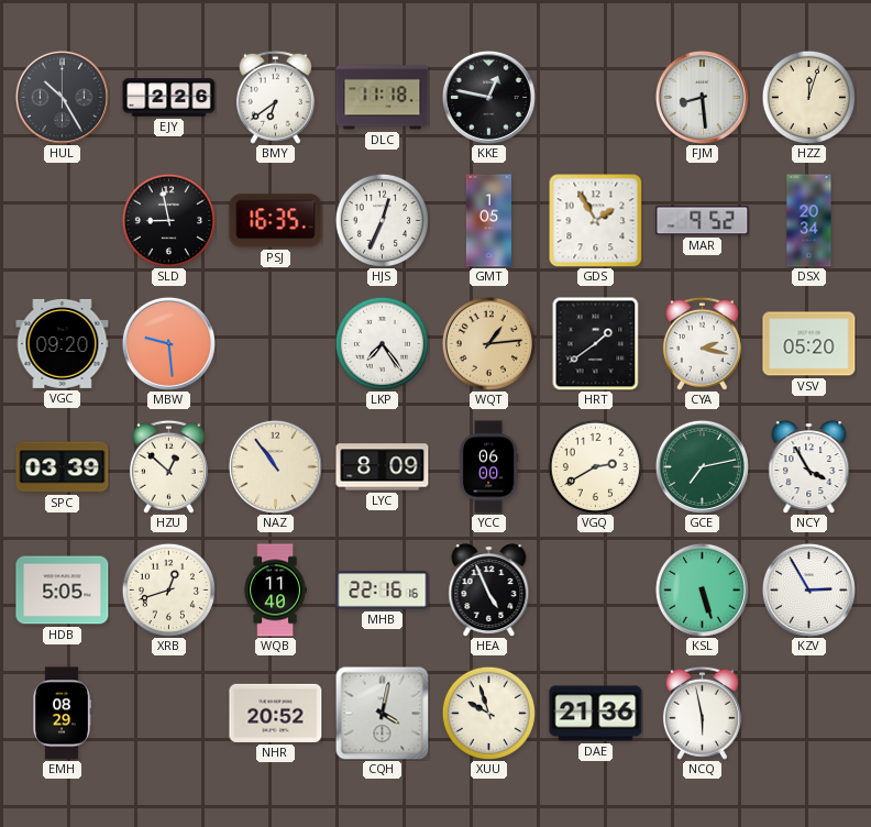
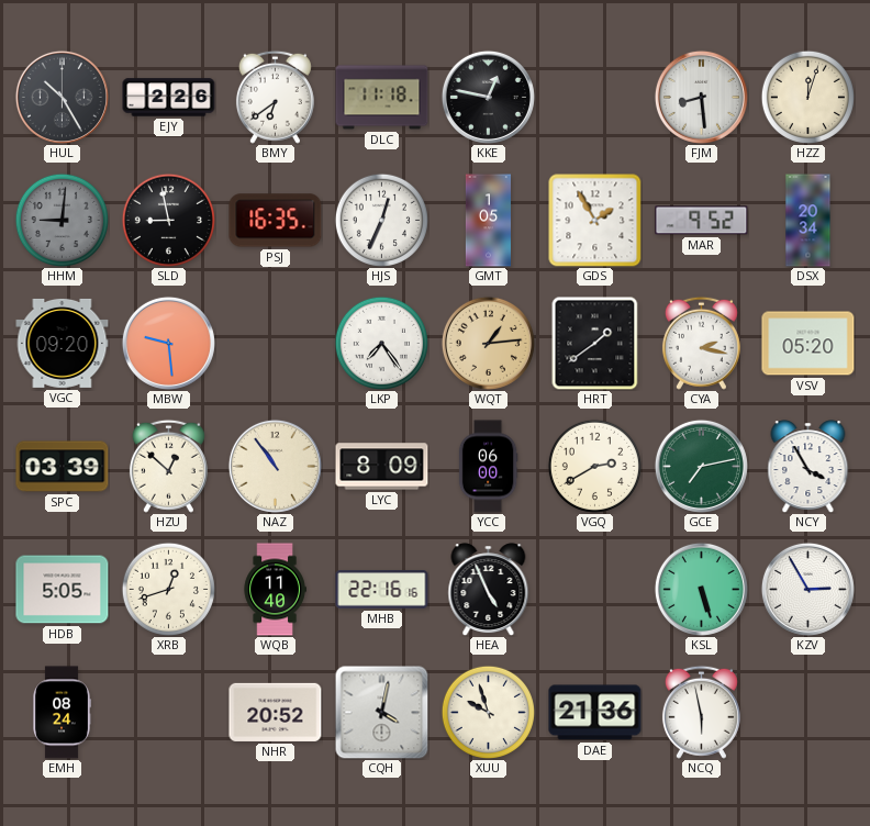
HHM: none -> 9:01
EMH: 08:29 -> 08:24
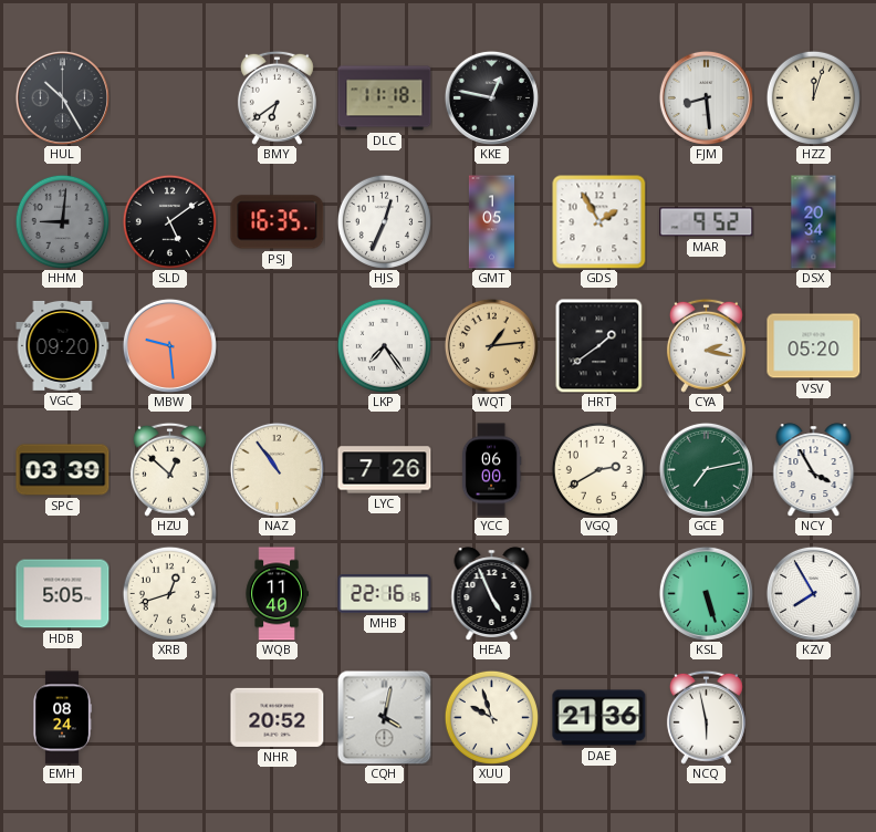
EJY: 2:26 -> none
SLD: 8:58 -> 5:09
LYC: 8:09 -> 7:26
KZV: 2:55 -> 7:55
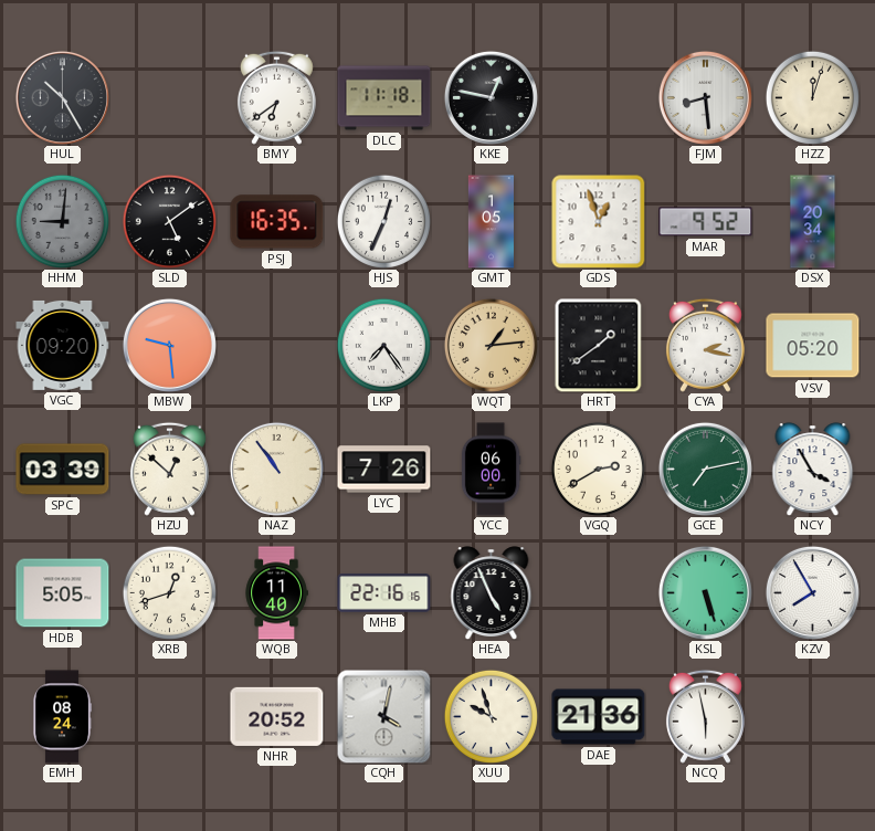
GDS: 1:55 -> 12:57
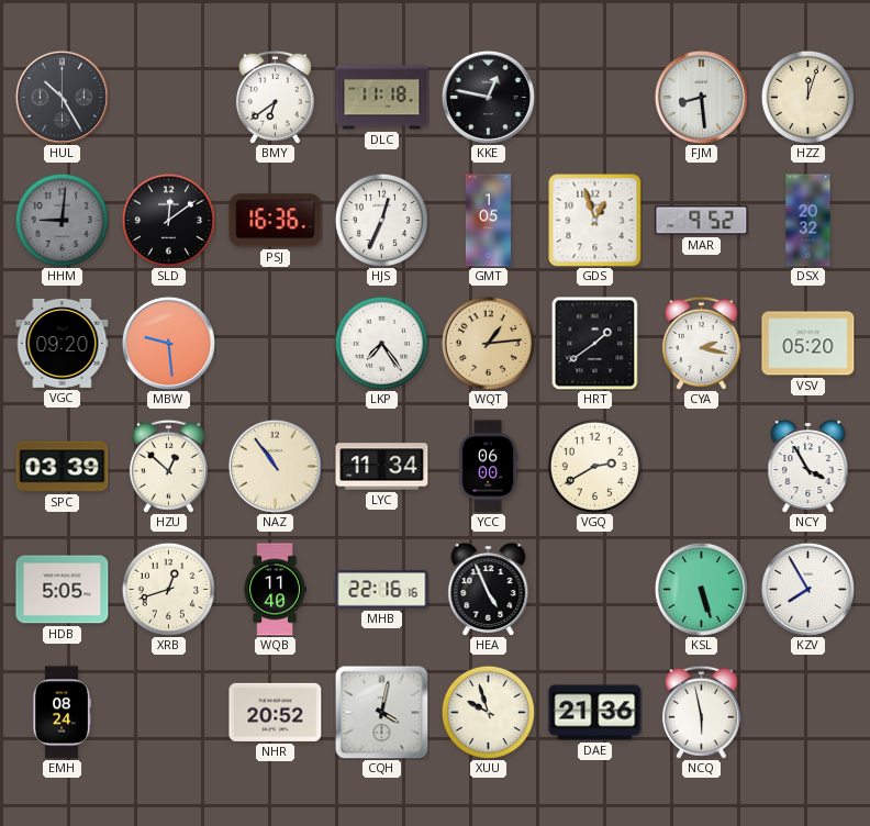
SLD: 5:09 -> 12:09
PSJ: 16:35 -> 16:36
DSX: 20:34 -> 20:32
LYC: 7:26 -> 11:34
GCE: 7:13 -> none
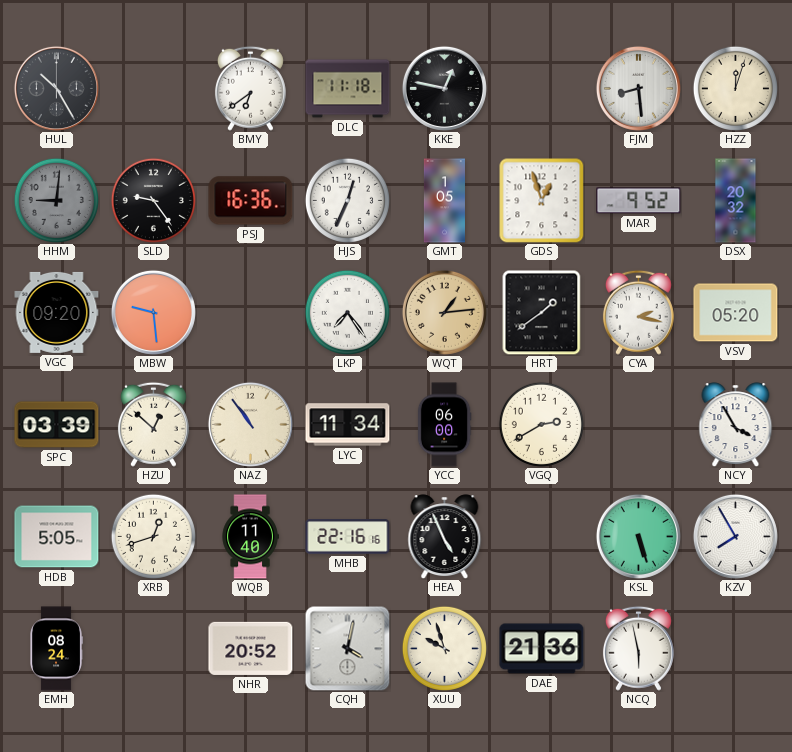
SLD: 12:09 -> 9:24
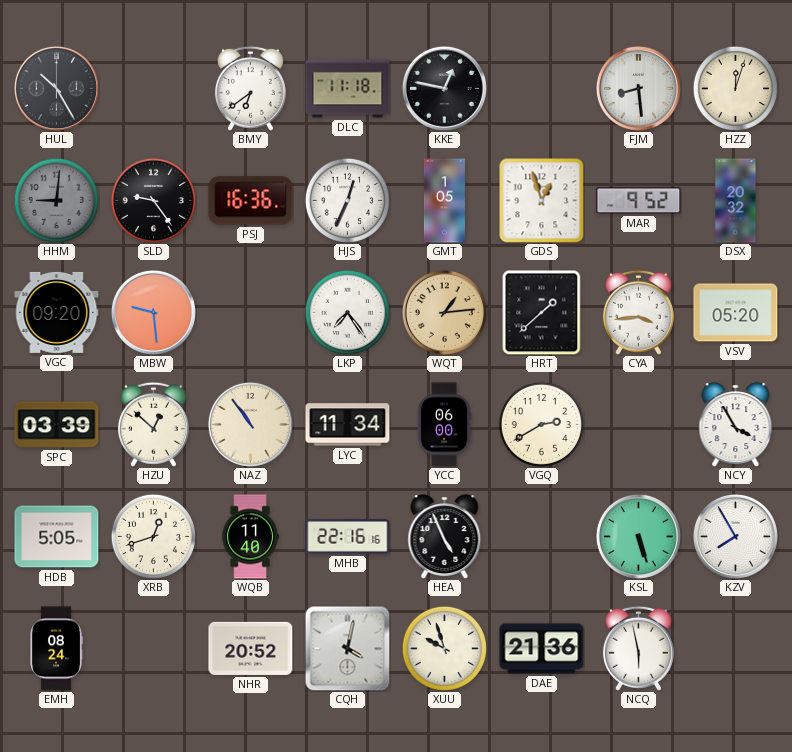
HRT: 1:39 -> 1:38
CYA: 2:17 -> 3:44
